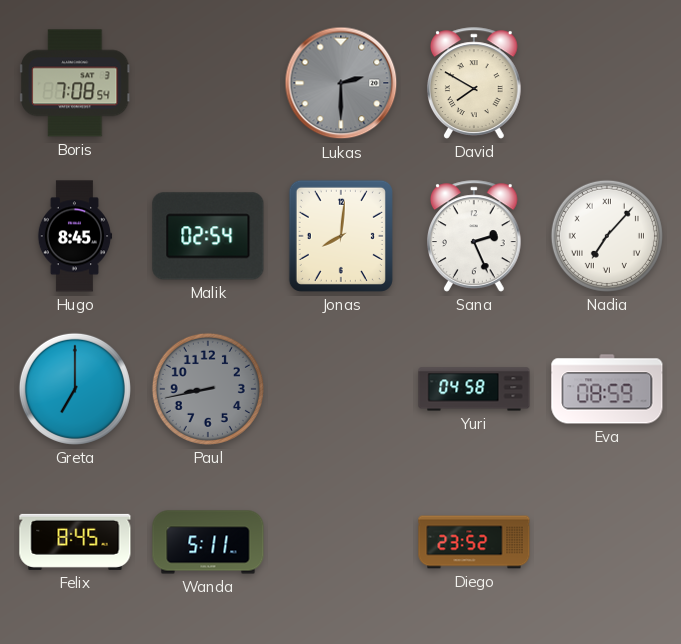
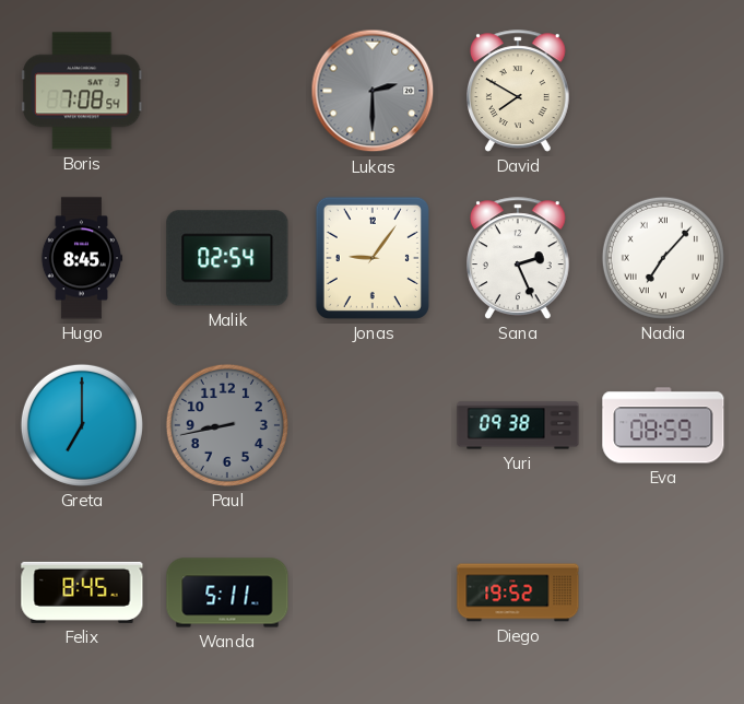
Jonas: 8:01 -> 9:06
Yuri: 04:58 -> 09:38
Diego: 23:52 -> 19:52
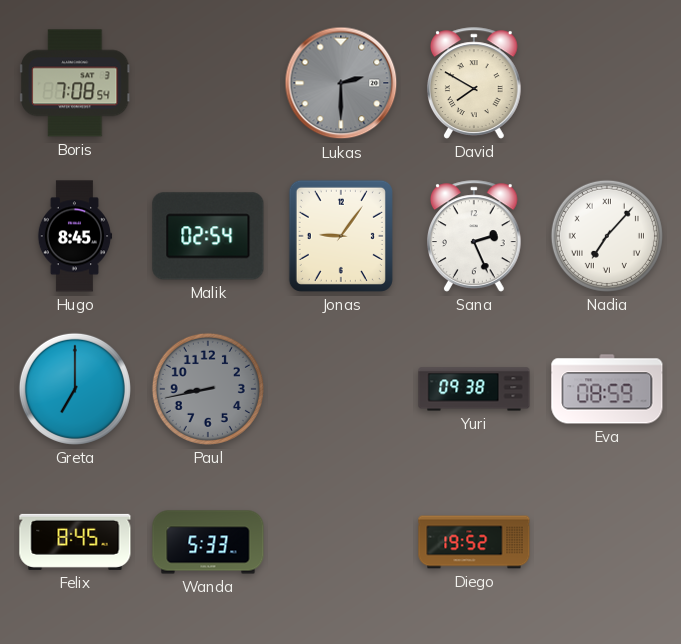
Wanda: 5:11 -> 5:33
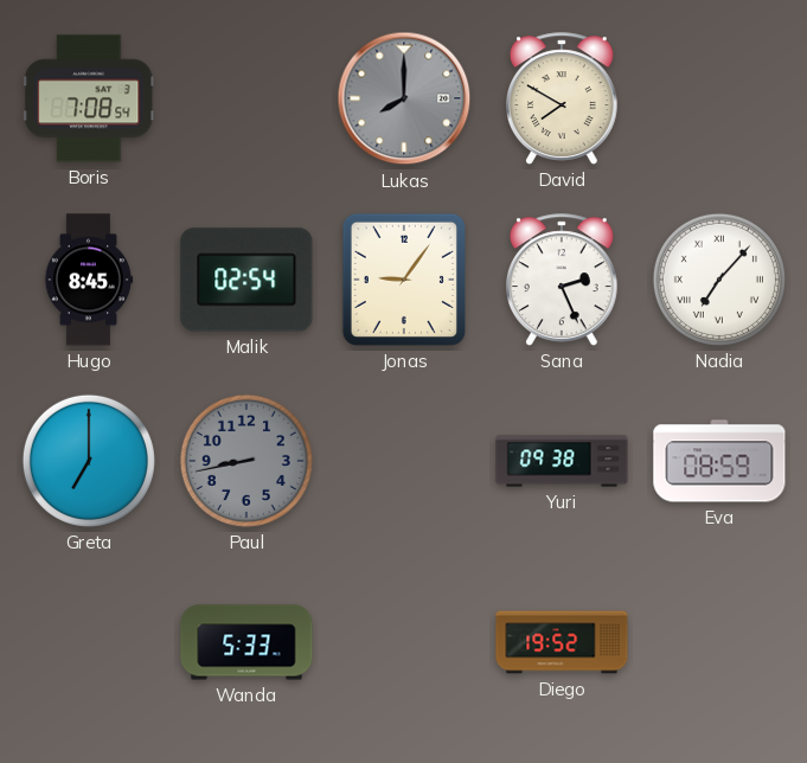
Lukas: 2:30 -> 8:00
Felix: 8:45 -> none
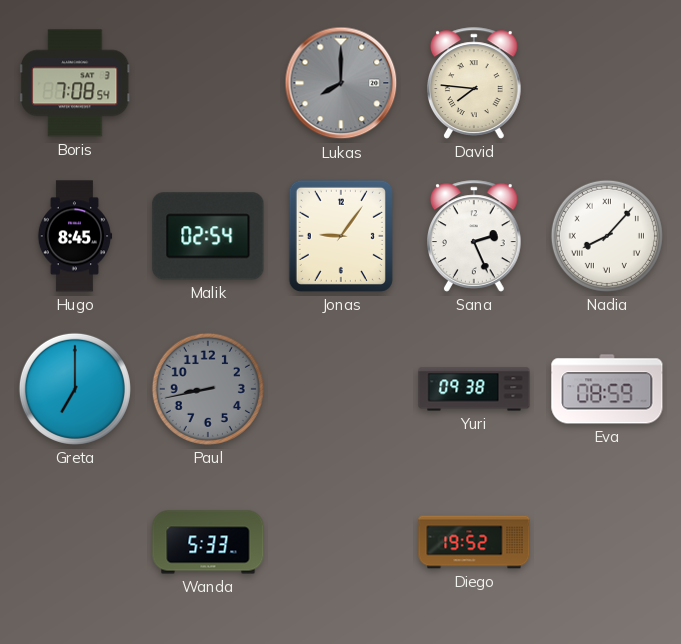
David: 7:50 -> 7:46
Nadia: 7:07 -> 8:07
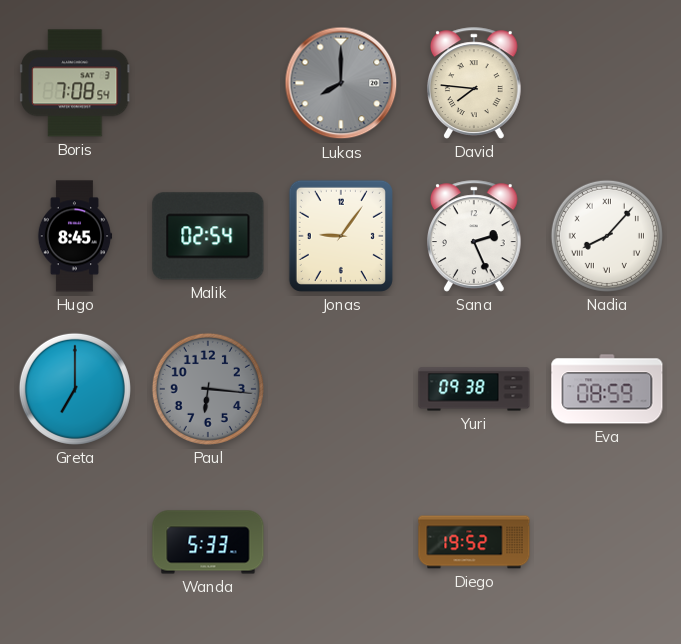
Paul: 8:43 -> 6:16
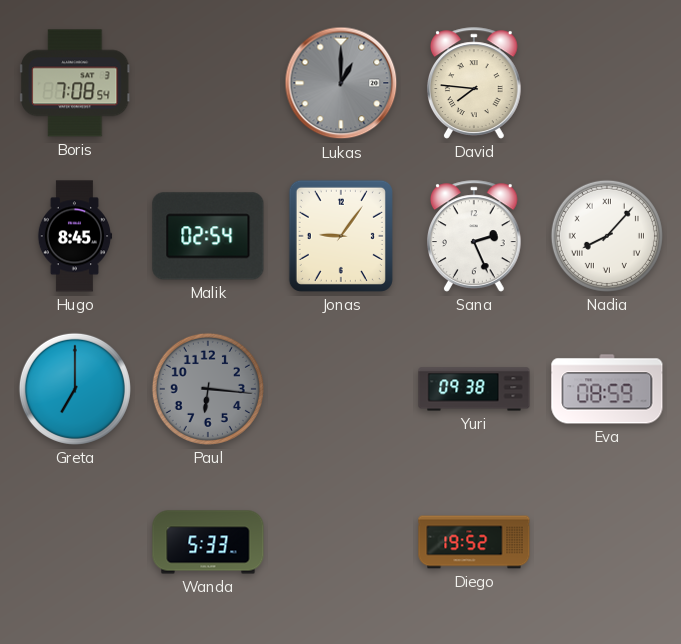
Lukas: 8:00 -> 1:00
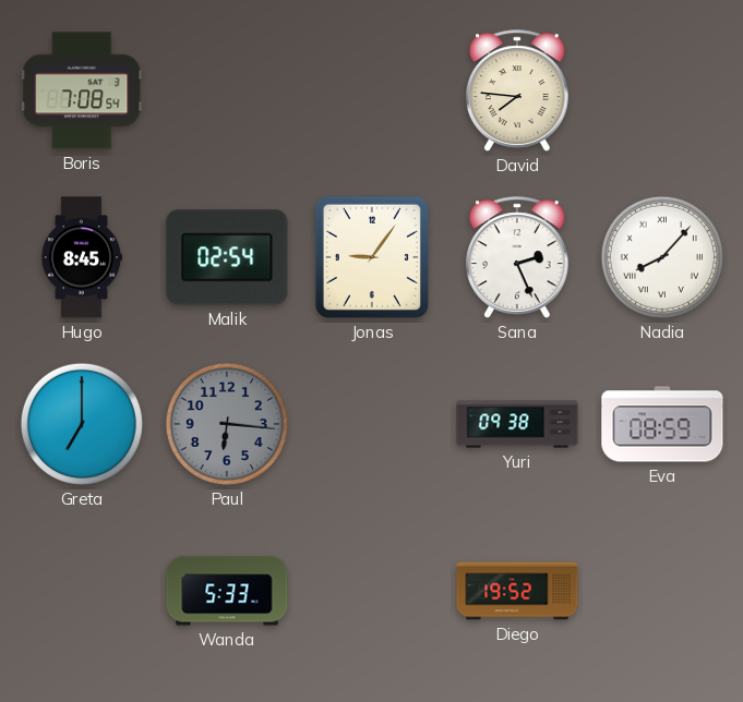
Lukas: 1:00 -> none
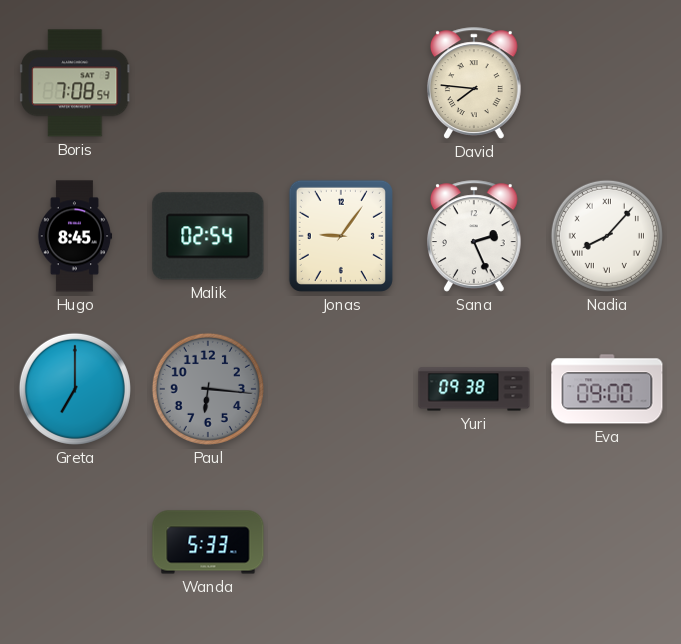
Eva: 08:59 -> 09:00
Diego: 19:52 -> none
